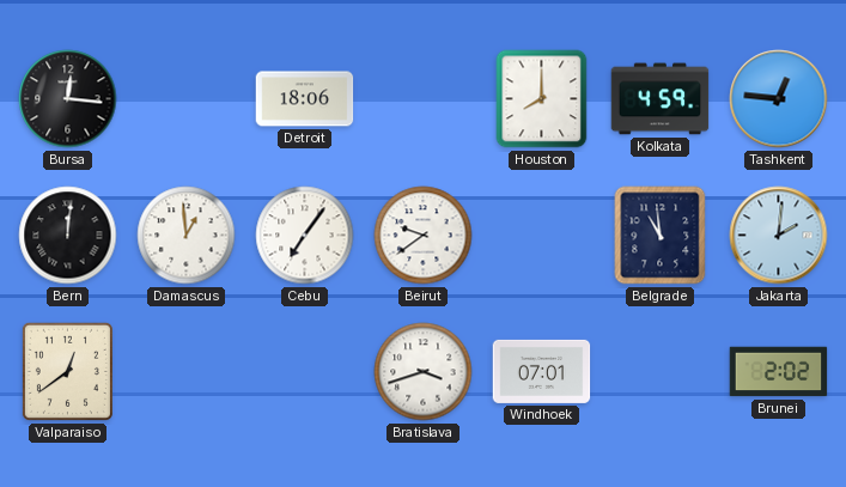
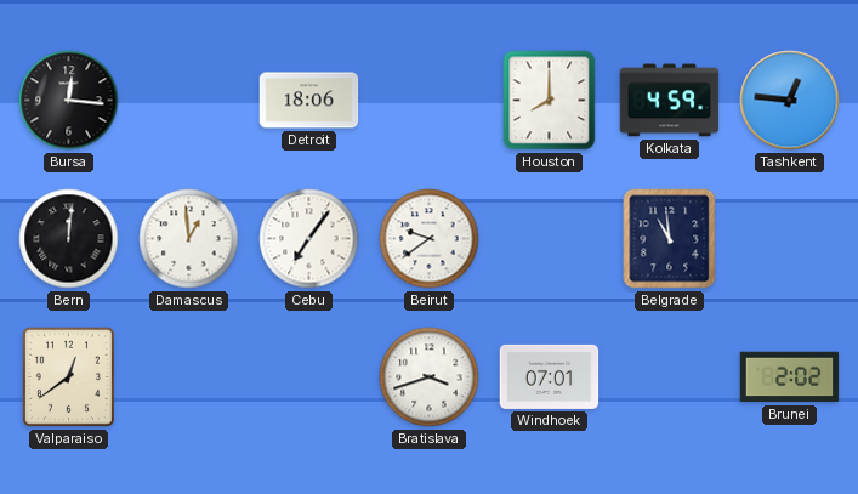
Jakarta: 2:01 -> none
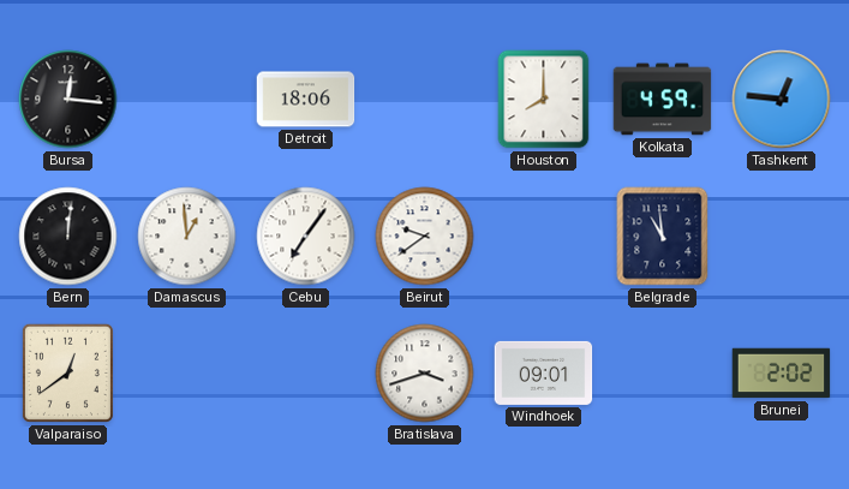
Windhoek: 07:01 -> 09:01
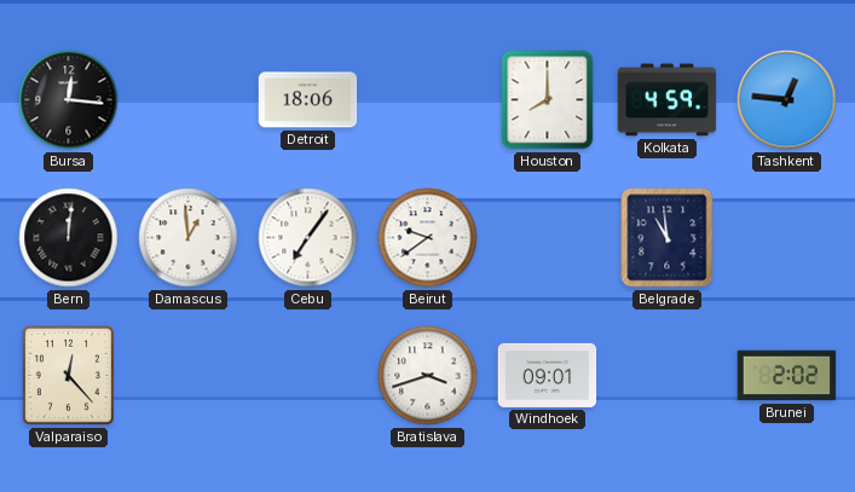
Valparaiso: 12:39 -> 12:23
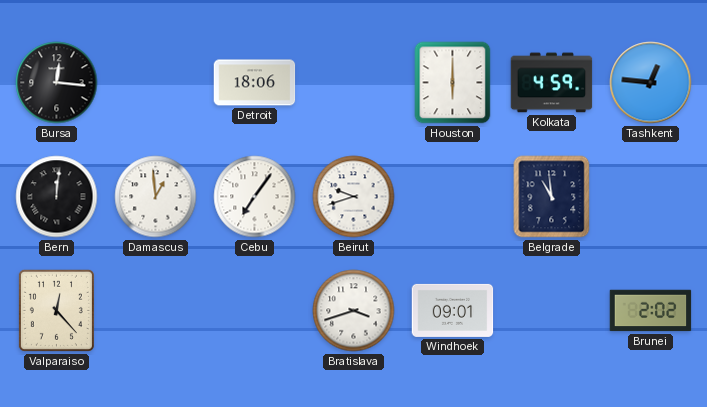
Houston: 8:00 -> 6:00
Beirut: 9:39 -> 9:42
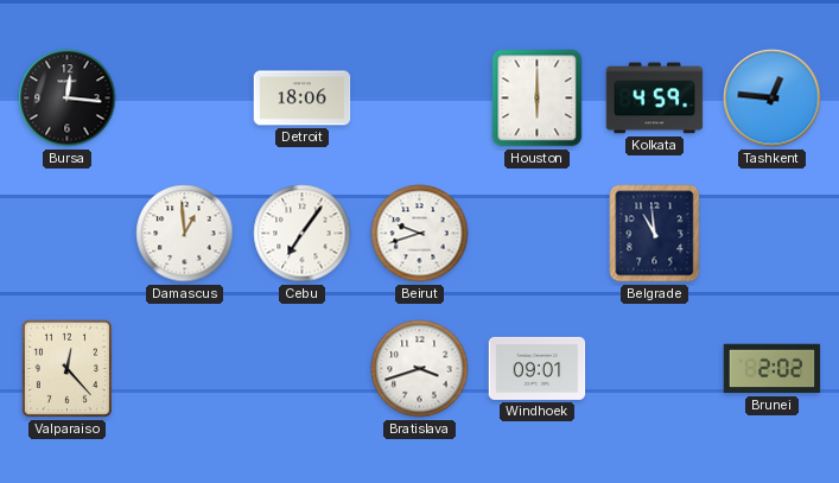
Bern: 12:01 -> none
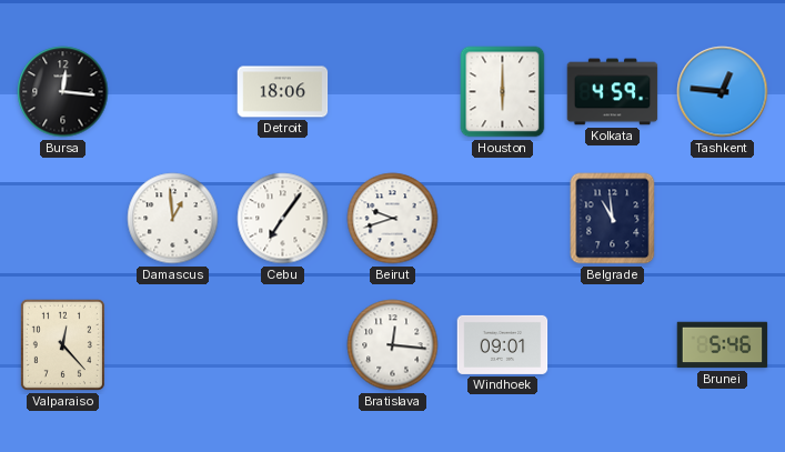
Bratislava: 3:42 -> 12:16
Brunei: 2:02 -> 5:46
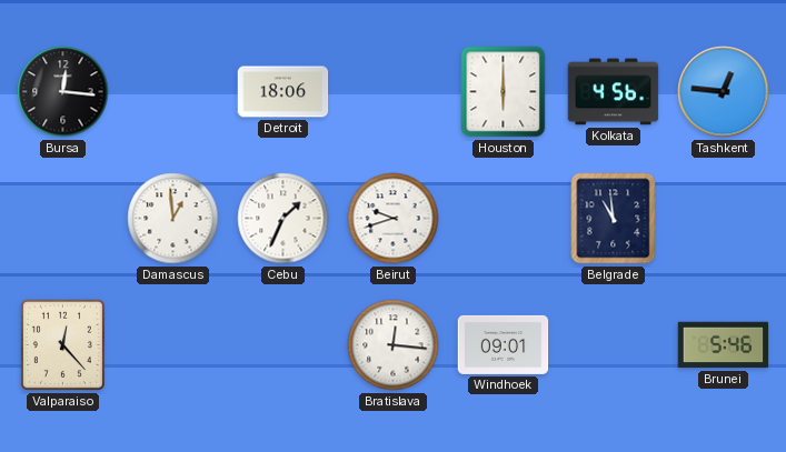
Kolkata: 4:59 -> 4:56
Cebu: 7:06 -> 1:34
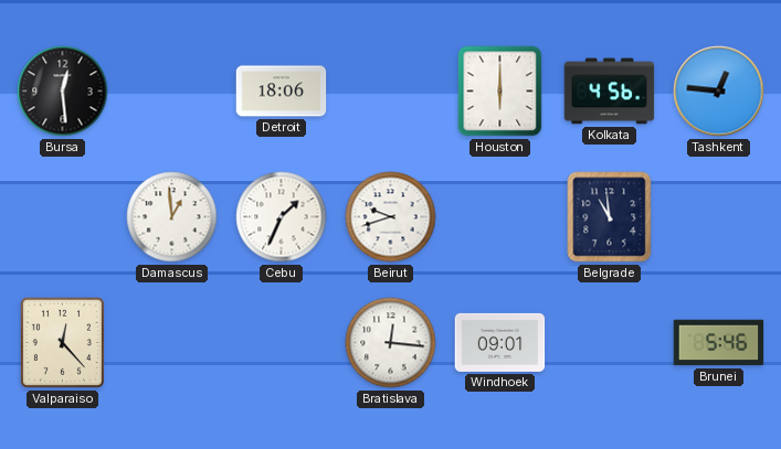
Bursa: 12:16 -> 12:29
